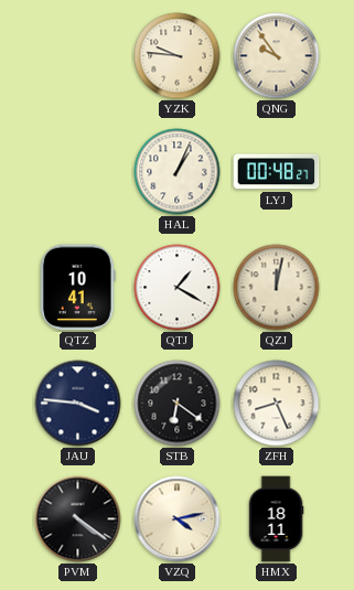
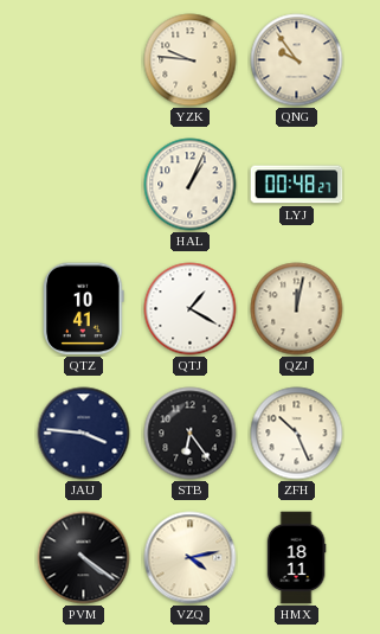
STB: 6:21 -> 6:24
ZFH: 8:26 -> 10:26
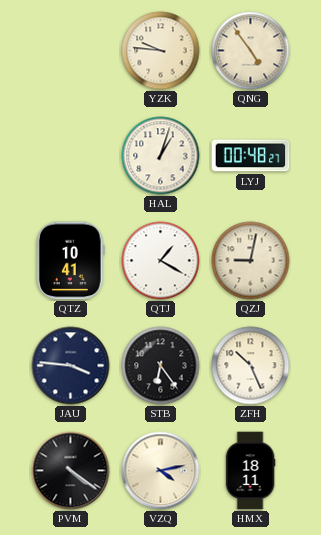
QNG: 9:54 -> 4:54
HAL: 1:04 -> 1:03
QZJ: 12:02 -> 9:02
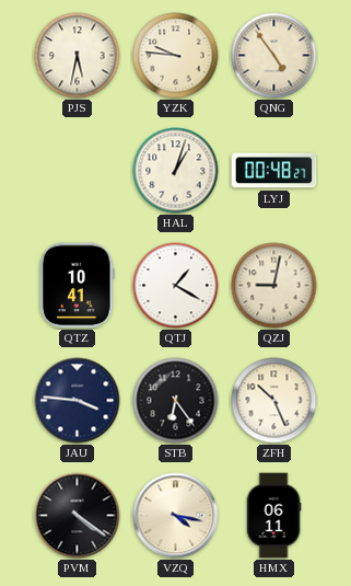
PJS: none -> 5:32
VZQ: 4:13 -> 4:17
HMX: 18:11 -> 06:11
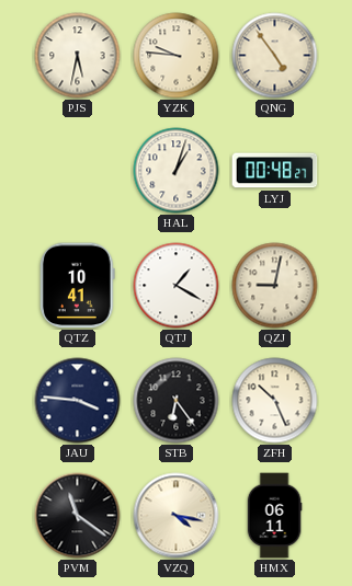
PVM: 4:21 -> 11:21
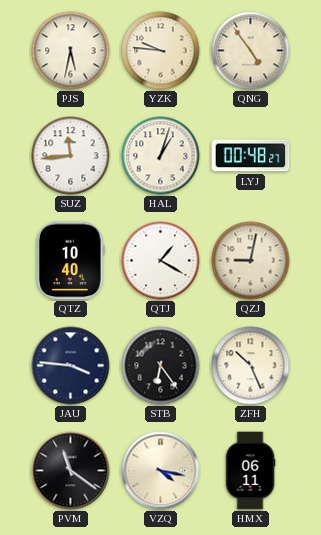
SUZ: none -> 11:44
QTZ: 10:41 -> 10:40
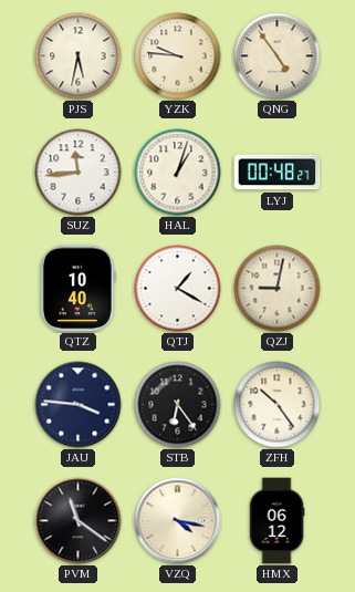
ZFH: 10:26 -> 10:24
HMX: 06:11 -> 06:12
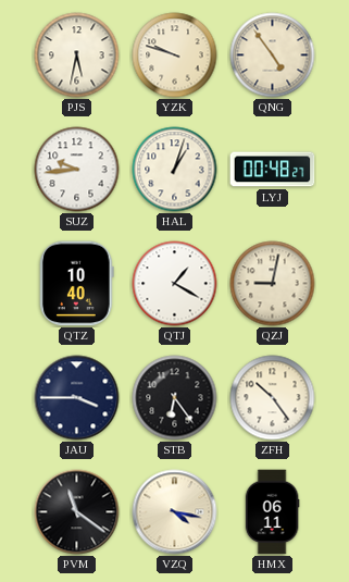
YZK: 9:46 -> 9:48
SUZ: 11:44 -> 9:44
JAU: 3:46 -> 3:45
HMX: 06:12 -> 06:11
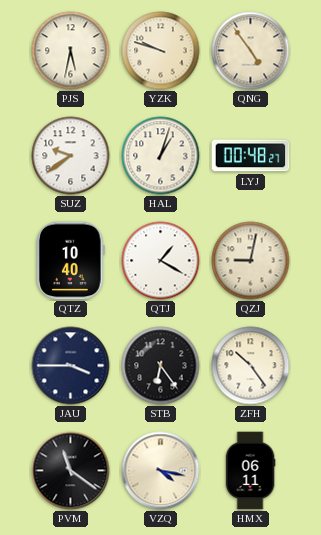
SUZ: 9:44 -> 9:39
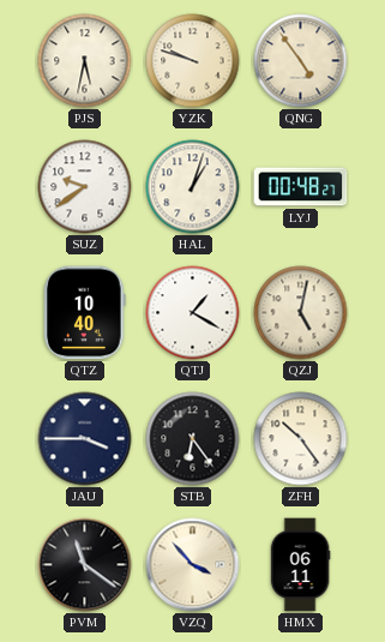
QZJ: 9:02 -> 5:02
VZQ: 4:17 -> 3:53
